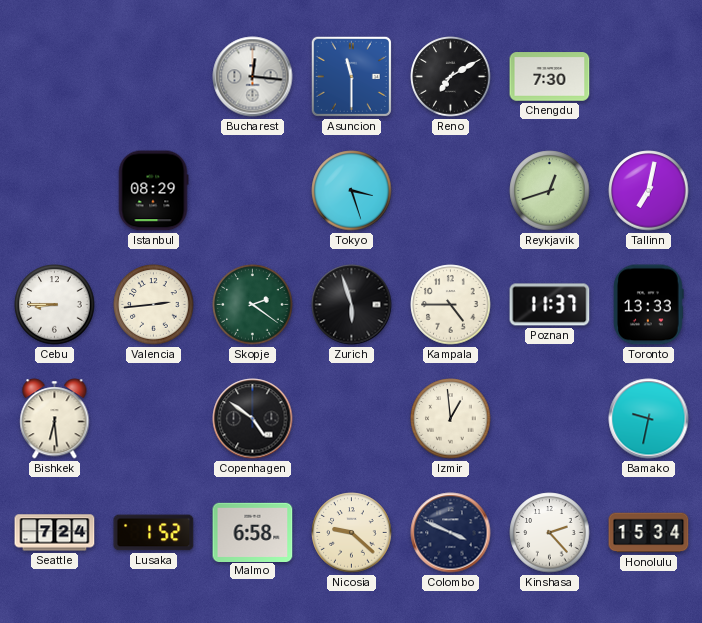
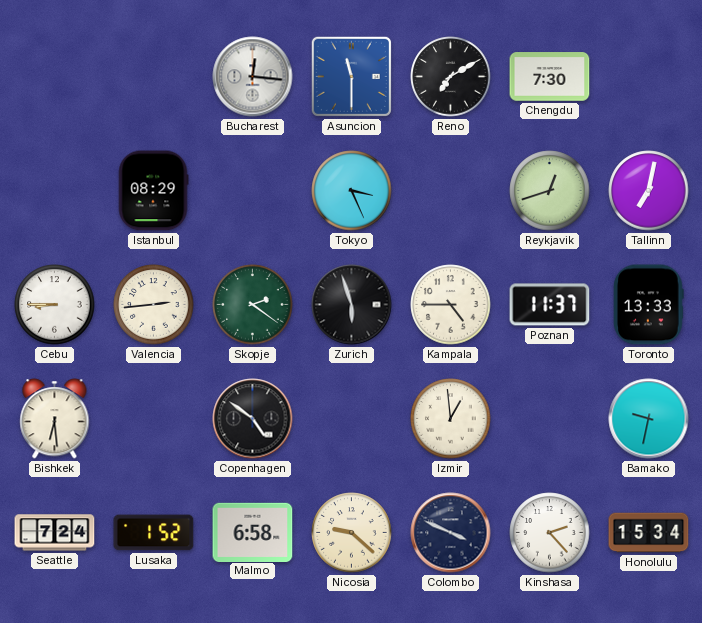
Tokyo: 3:27 -> 3:26
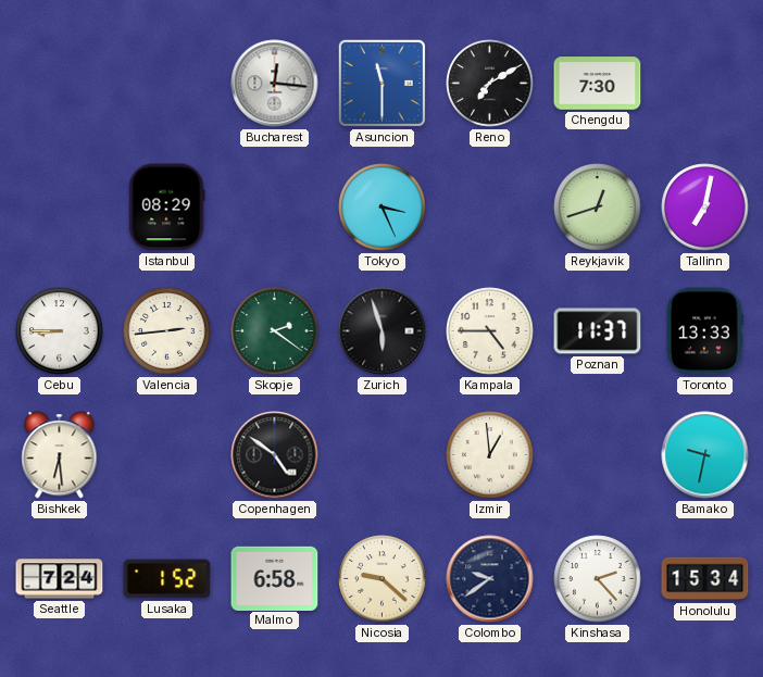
Colombo: 3:49 -> 9:39
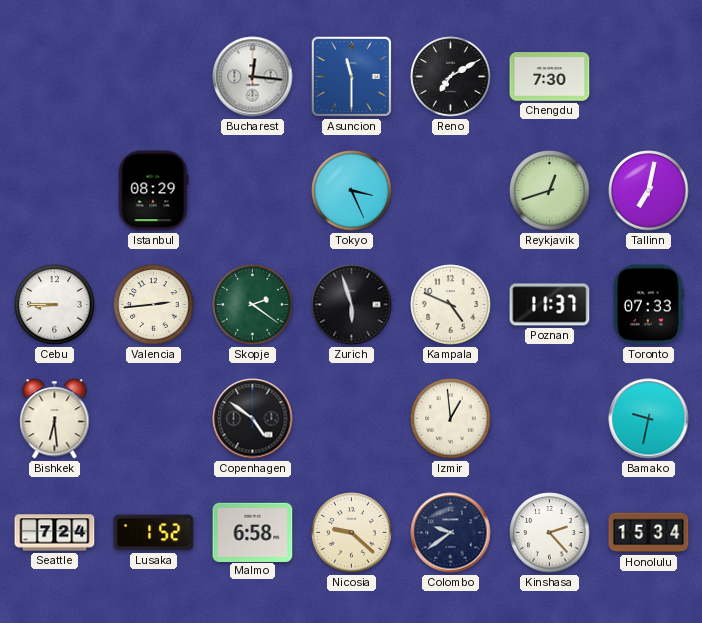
Kampala: 4:45 -> 4:49
Toronto: 13:33 -> 07:33
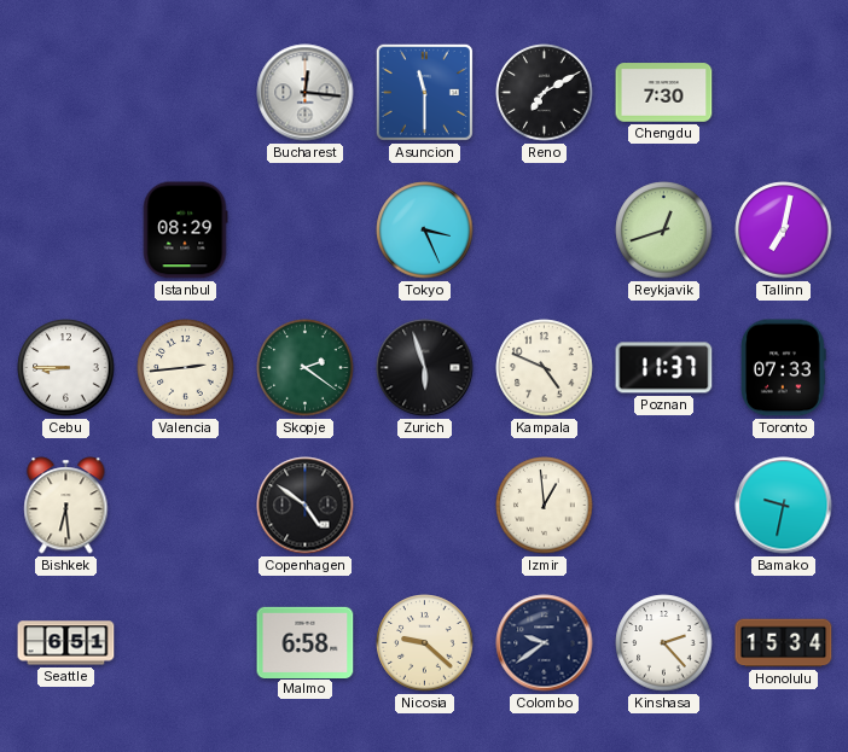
Seattle: 7:24 -> 6:51
Lusaka: 1:52 -> none
